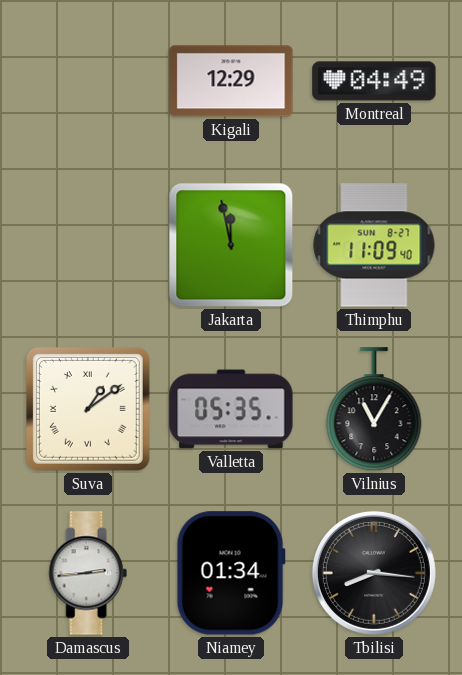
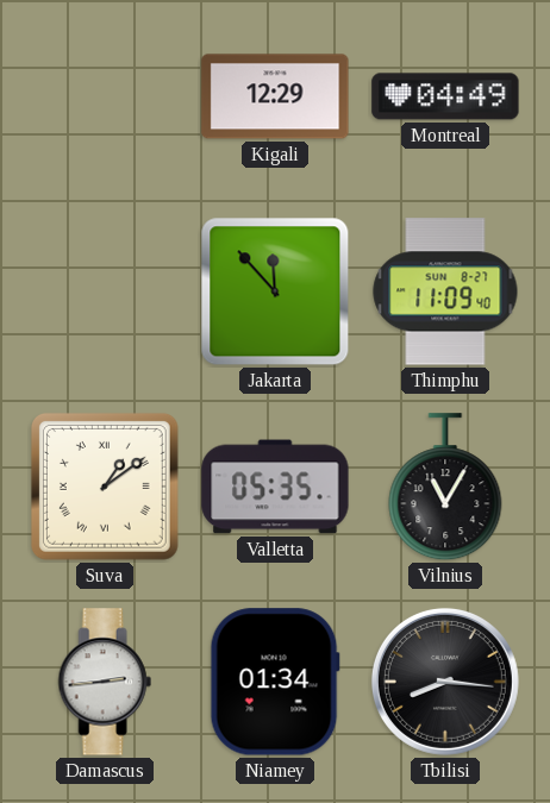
Jakarta: 11:58 -> 11:53
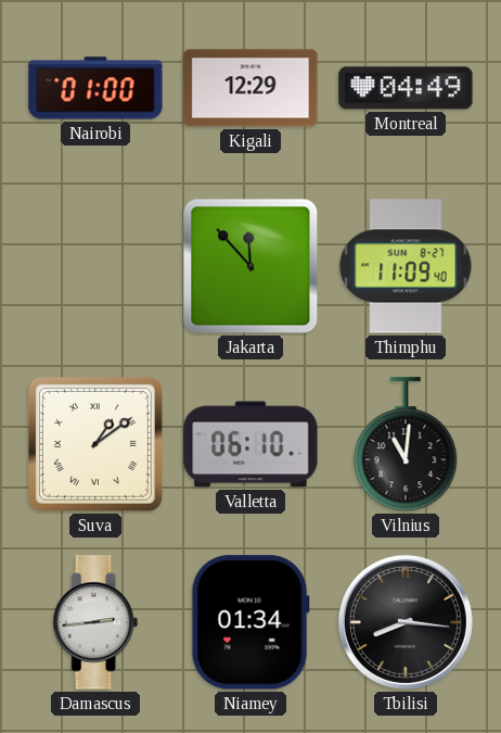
Nairobi: none -> 01:00
Valletta: 05:35 -> 06:10
Vilnius: 11:05 -> 11:01
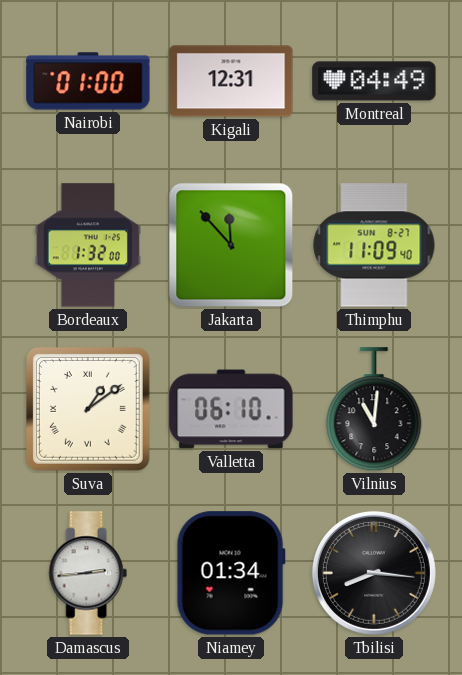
Kigali: 12:29 -> 12:31
Bordeaux: none -> 1:32
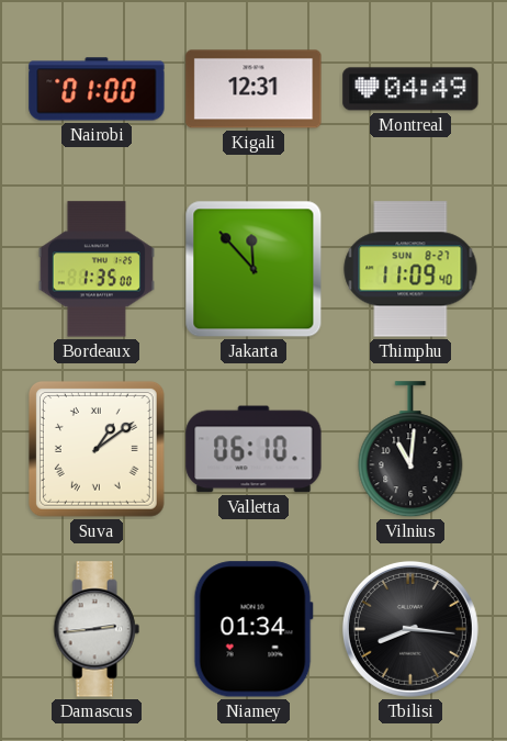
Bordeaux: 1:32 -> 1:35
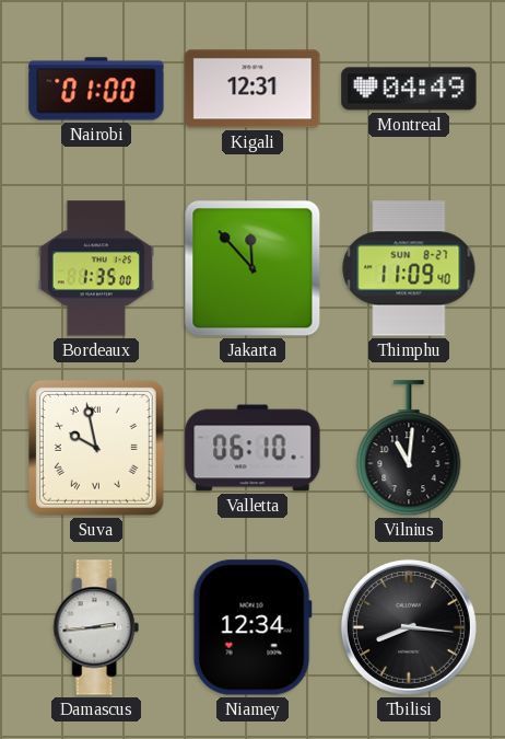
Suva: 1:09 -> 9:58
Niamey: 01:34 -> 12:34
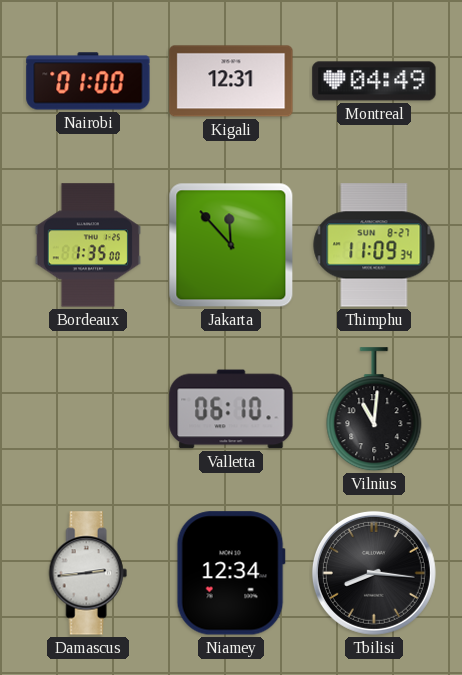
Thimphu: 11:09:40 -> 11:09:34
Suva: 9:58 -> none
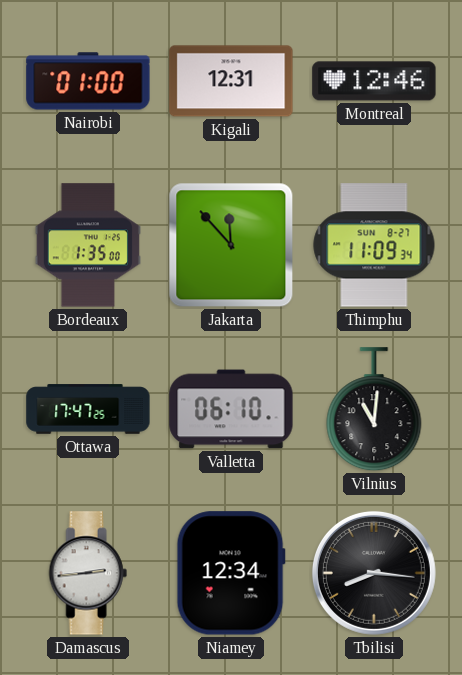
Montreal: 04:49 -> 12:46
Ottawa: none -> 17:47
